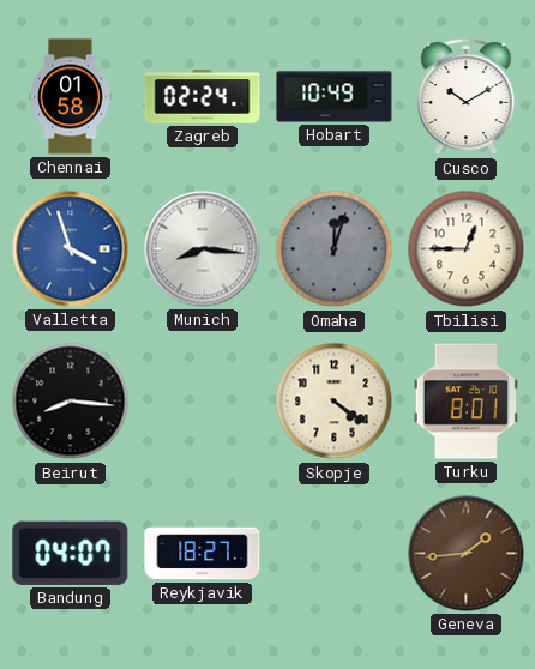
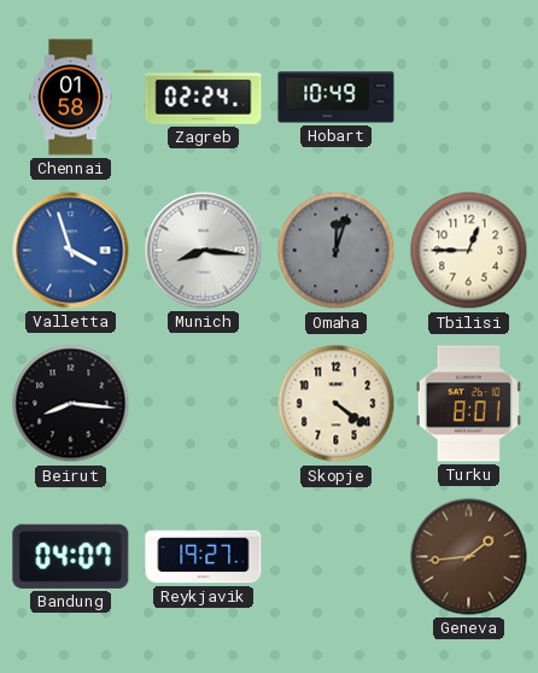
Cusco: 10:10 -> none
Reykjavik: 18:27 -> 19:27
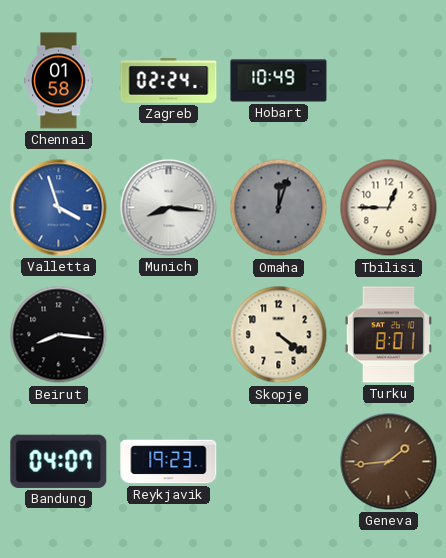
Reykjavik: 19:27 -> 19:23
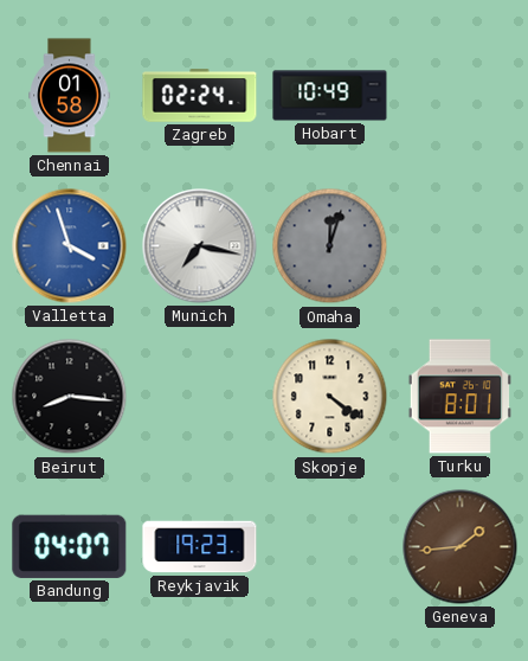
Munich: 8:16 -> 7:17
Tbilisi: 12:45 -> none
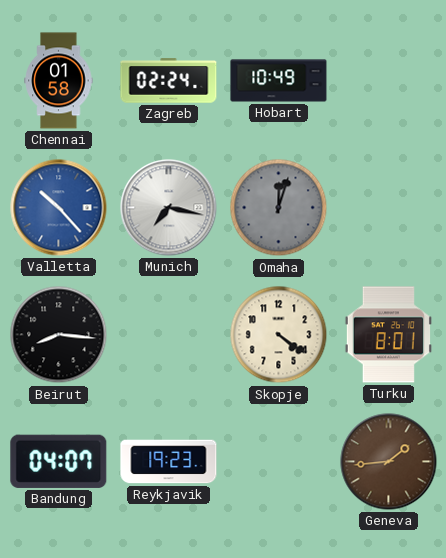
Valletta: 3:57 -> 10:23
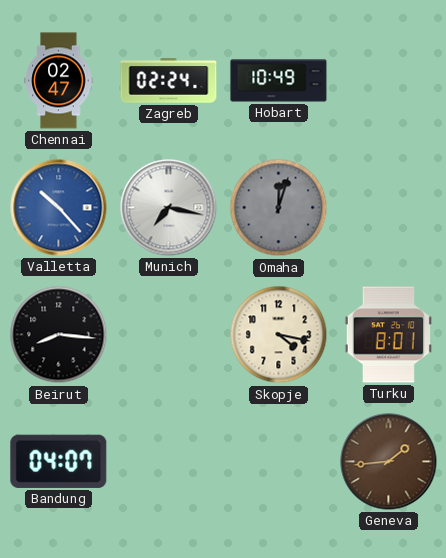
Chennai: 01:58 -> 02:47
Skopje: 4:21 -> 4:17
Reykjavik: 19:23 -> none
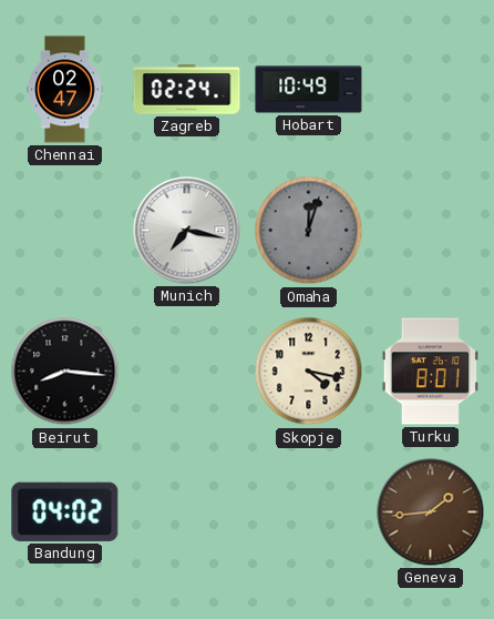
Valletta: 10:23 -> none
Bandung: 04:07 -> 04:02
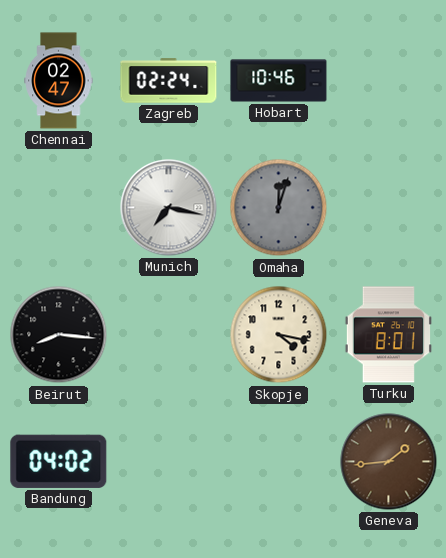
Hobart: 10:49 -> 10:46
